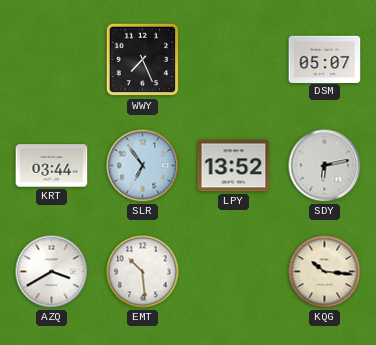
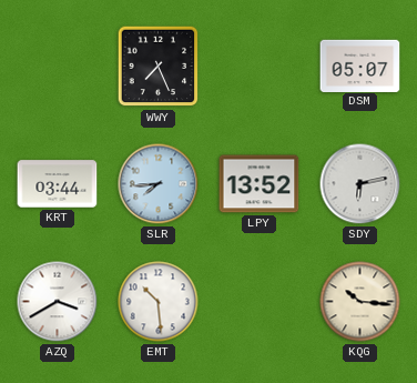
SLR: 6:54 -> 7:44
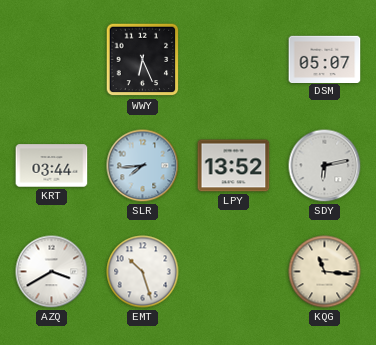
WWY: 7:26 -> 6:26
EMT: 10:29 -> 10:27
KQG: 10:16 -> 11:16
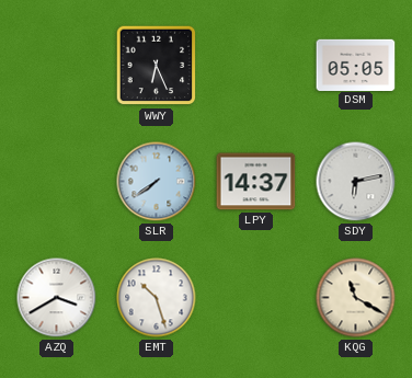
DSM: 05:07 -> 05:05
KRT: 03:44 -> none
SLR: 7:44 -> 7:39
LPY: 13:52 -> 14:37
KQG: 11:16 -> 11:20
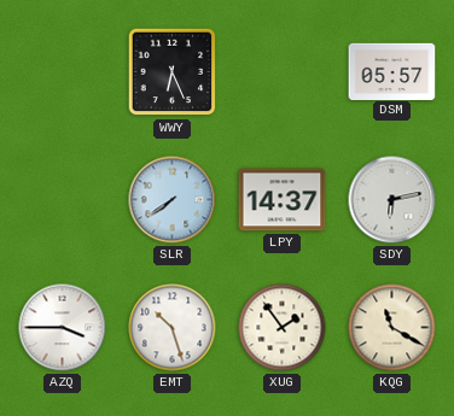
DSM: 05:05 -> 05:57
AZQ: 3:40 -> 3:45
XUG: none -> 1:54
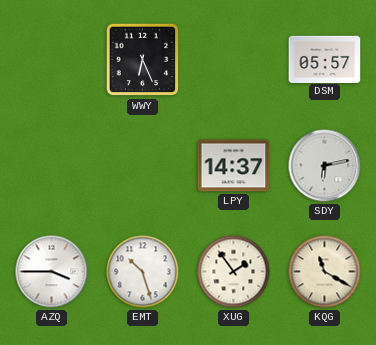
SLR: 7:39 -> none
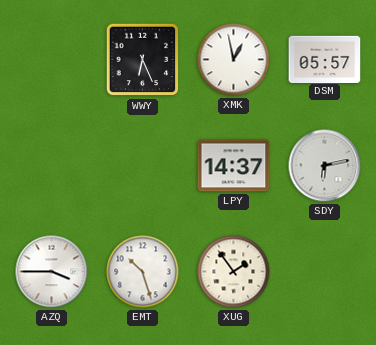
XMK: none -> 12:58
KQG: 11:20 -> none
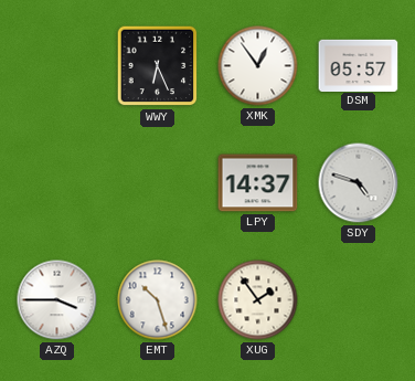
XMK: 12:58 -> 12:54
SDY: 6:13 -> 4:48
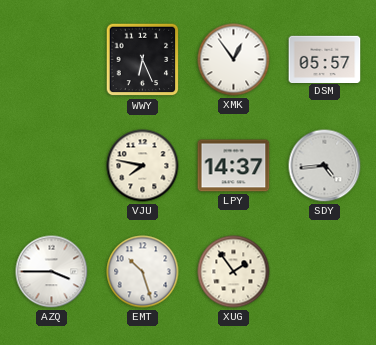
VJU: none -> 7:47
SDY: 4:48 -> 4:44
